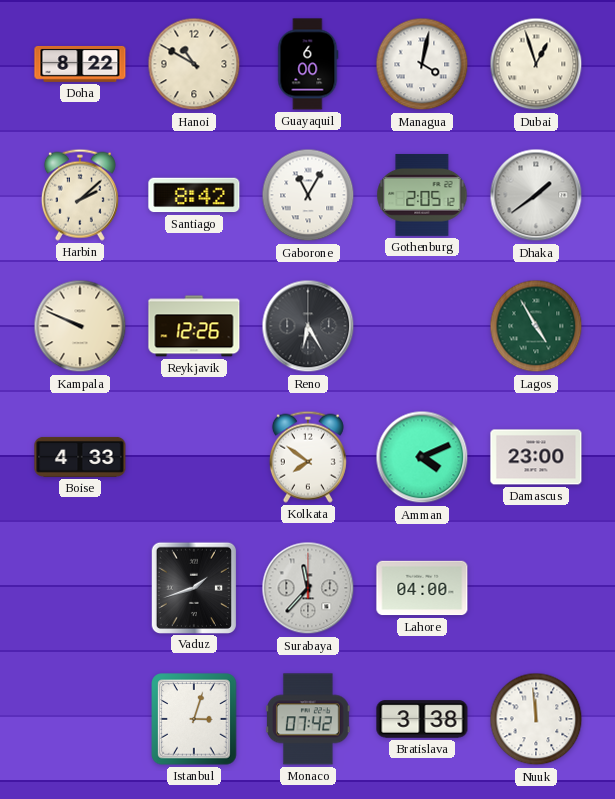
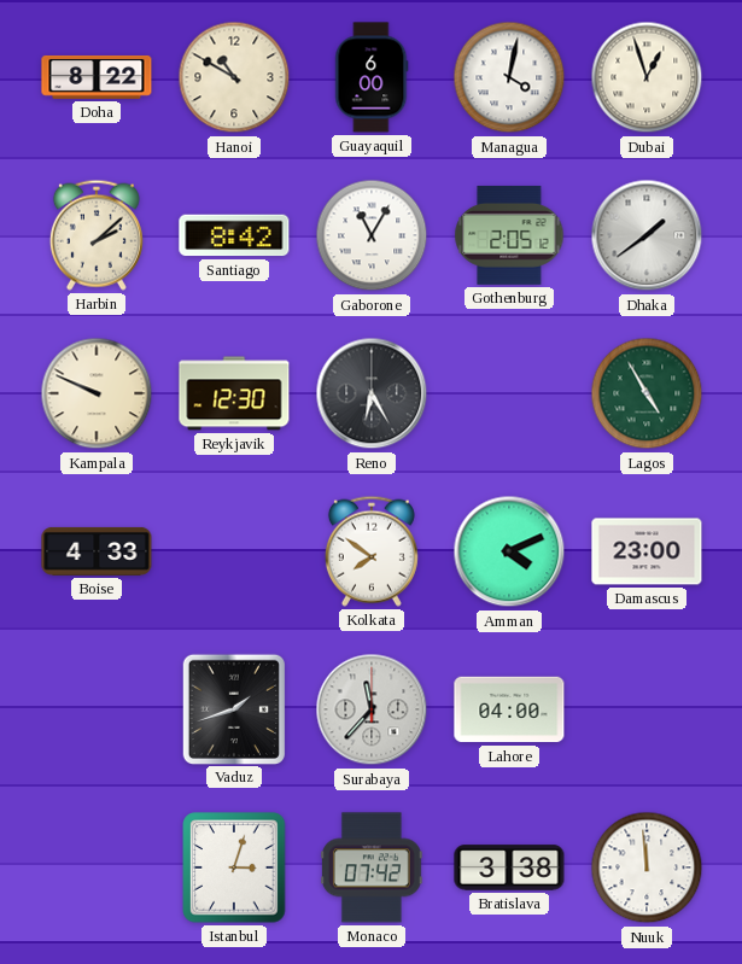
Reykjavik: 12:26 -> 12:30
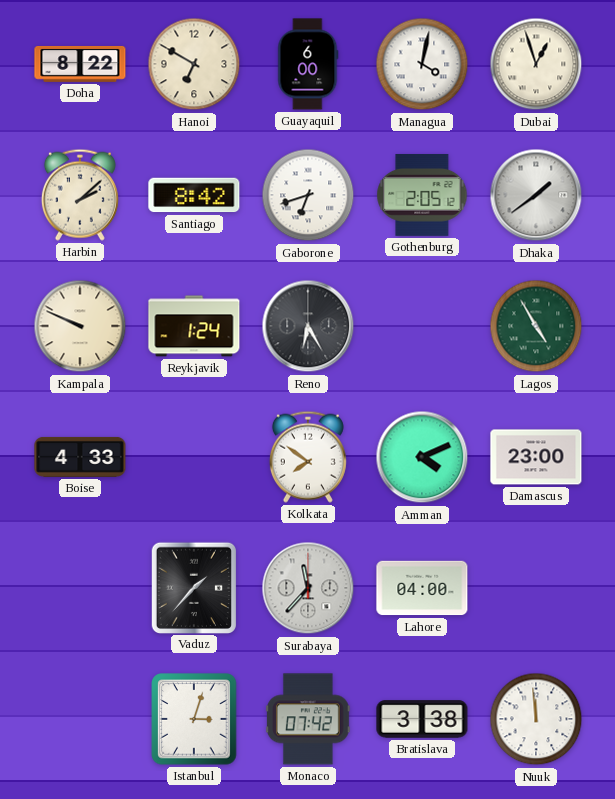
Hanoi: 10:50 -> 6:50
Gaborone: 11:05 -> 6:42
Reykjavik: 12:30 -> 1:24
Vaduz: 1:42 -> 1:37
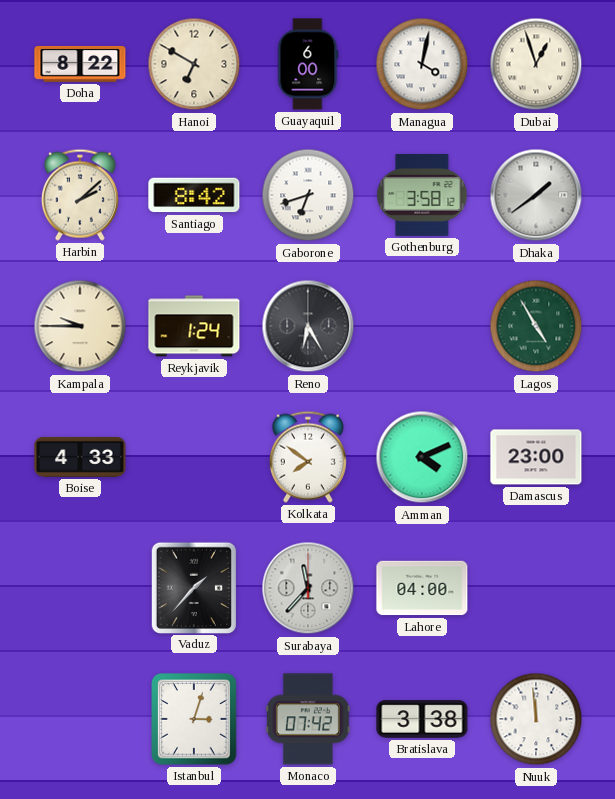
Gothenburg: 2:05 -> 3:58
Kampala: 9:49 -> 9:45
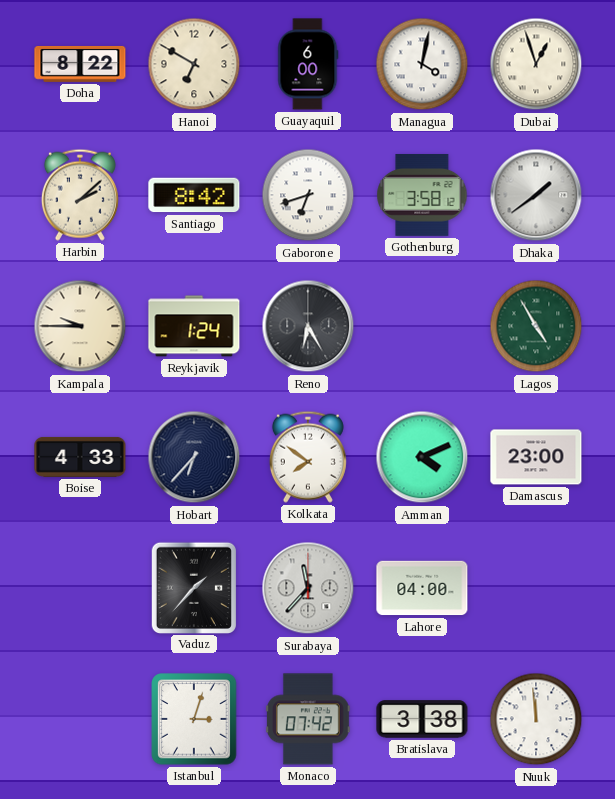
Hobart: none -> 6:37
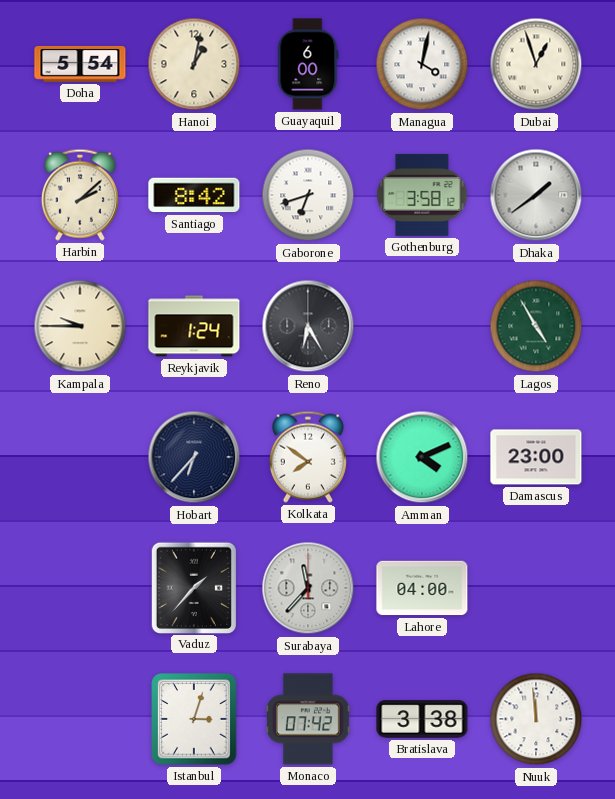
Doha: 8:22 -> 5:54
Hanoi: 6:50 -> 1:02
Boise: 4:33 -> none
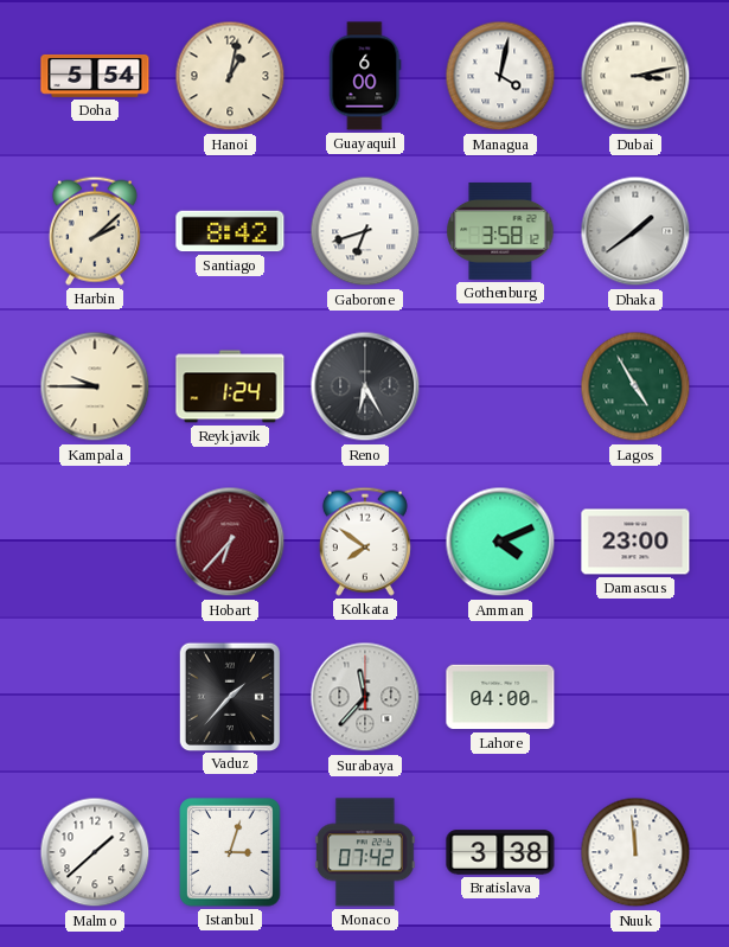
Dubai: 12:57 -> 3:13
Hobart dial: navy -> burgundy
Malmo: none -> 1:38
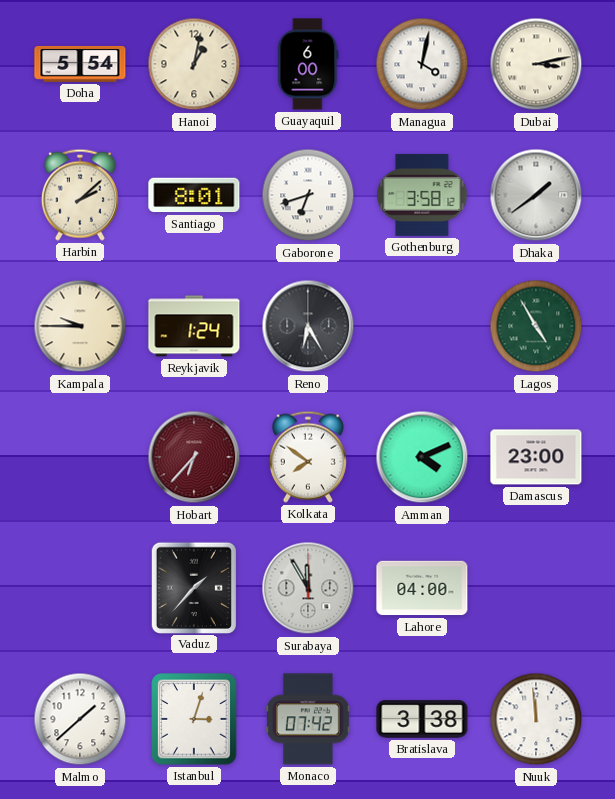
Santiago: 8:42 -> 8:01
Surabaya: 11:37 -> 11:55
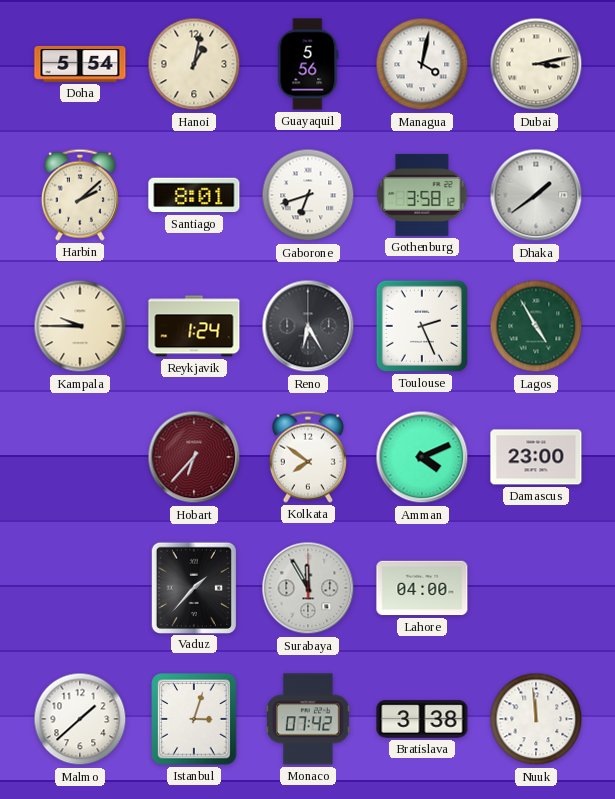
Guayaquil: 6:00 -> 5:56
Toulouse: none -> 2:26
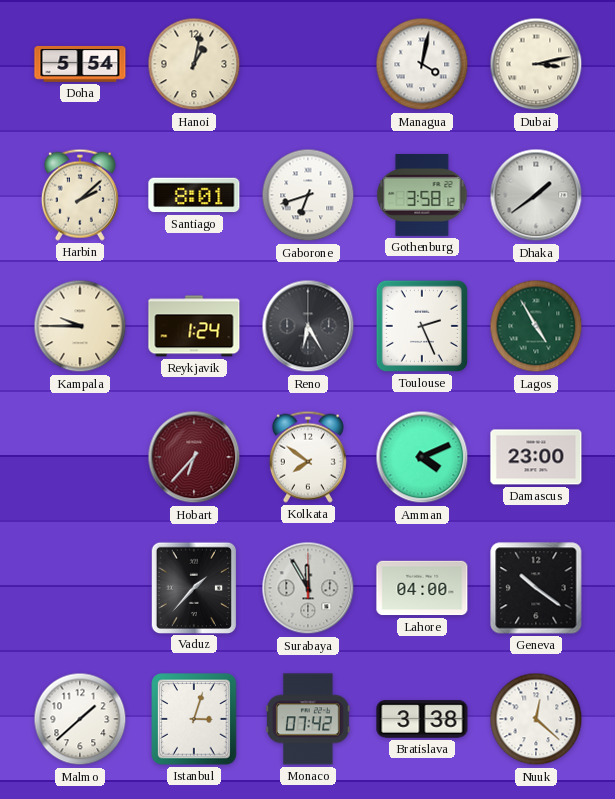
Guayaquil: 5:56 -> none
Geneva: none -> 10:21
Nuuk: 11:59 -> 12:22
